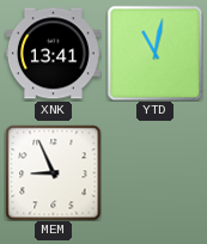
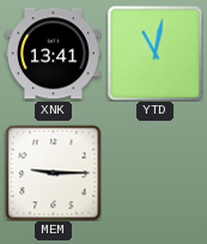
MEM: 8:56 -> 9:15
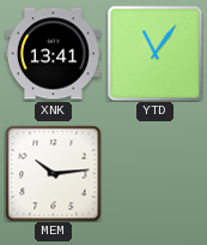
YTD: 11:02 -> 11:06
MEM: 9:15 -> 10:14
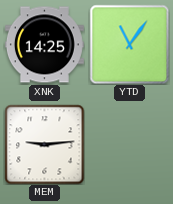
XNK: 13:41 -> 14:25
MEM: 10:14 -> 9:14
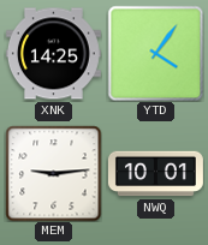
YTD: 11:06 -> 4:06
NWQ: none -> 10:01
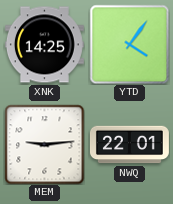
NWQ: 10:01 -> 22:01
